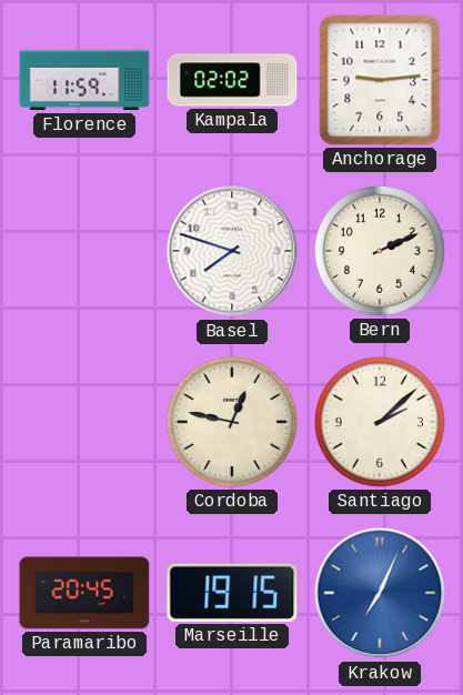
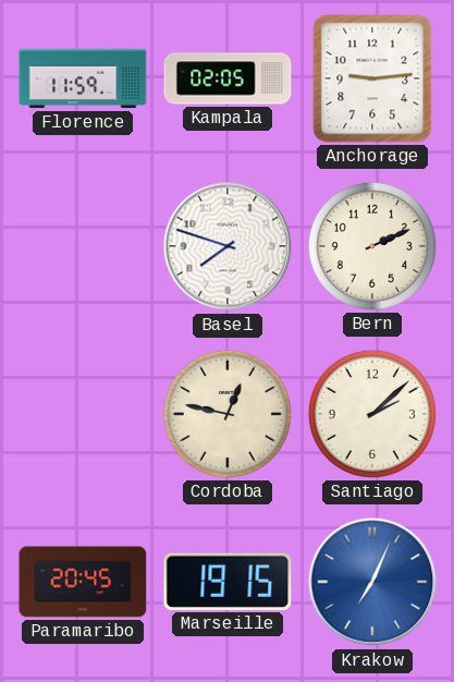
Kampala: 02:02 -> 02:05
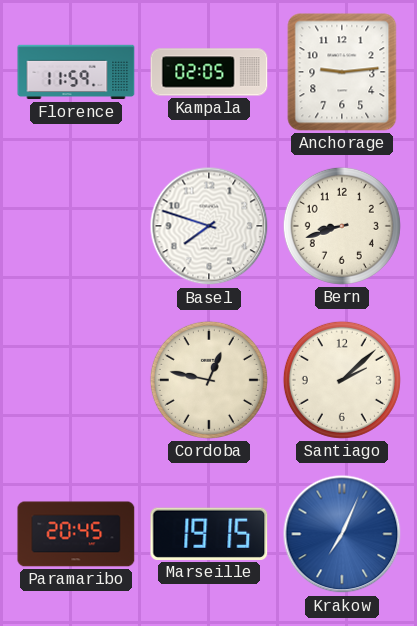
Bern: 2:11 -> 8:42
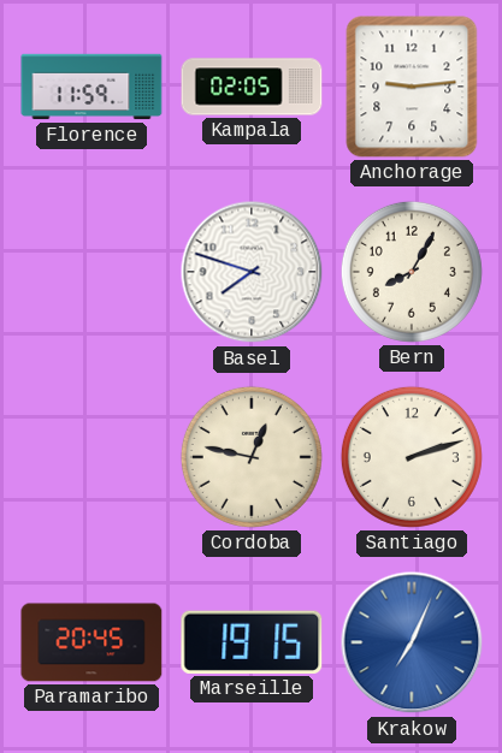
Bern: 8:42 -> 8:05
Santiago: 2:08 -> 2:12
